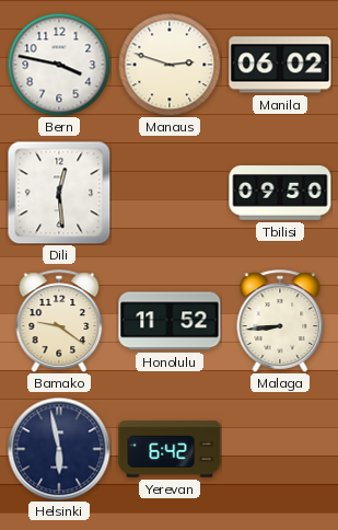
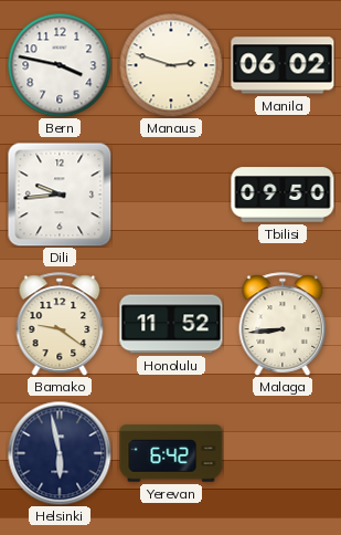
Dili: 12:29 -> 9:44
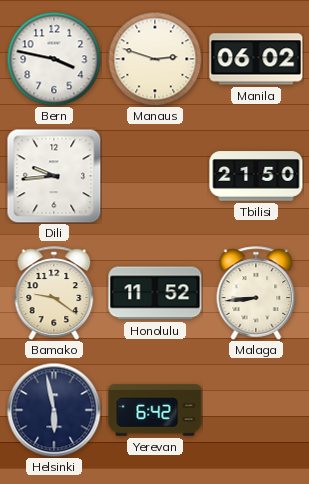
Tbilisi: 09:50 -> 21:50
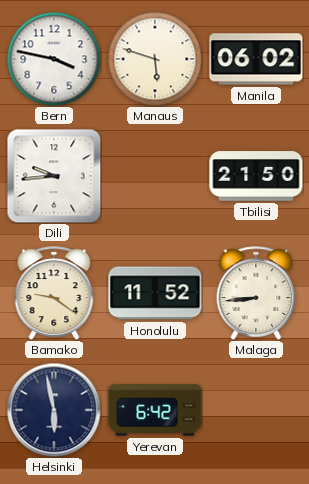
Manaus: 2:48 -> 5:48
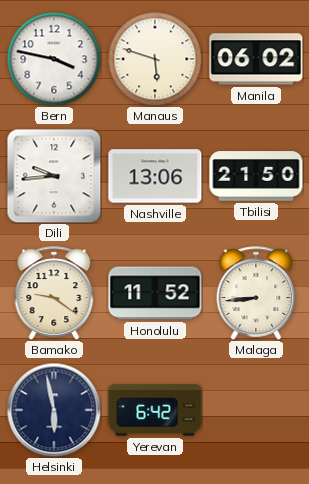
Nashville: none -> 13:06
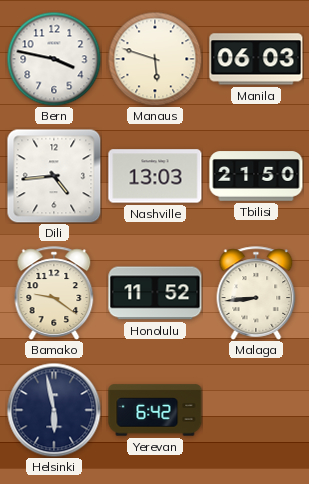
Manila: 06:02 -> 06:03
Dili: 9:44 -> 4:44
Nashville: 13:06 -> 13:03
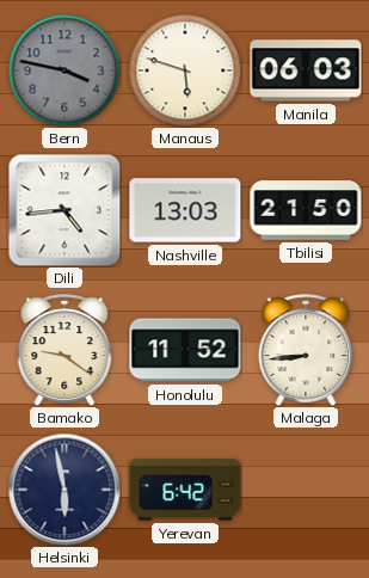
Bern dial: white -> grey
